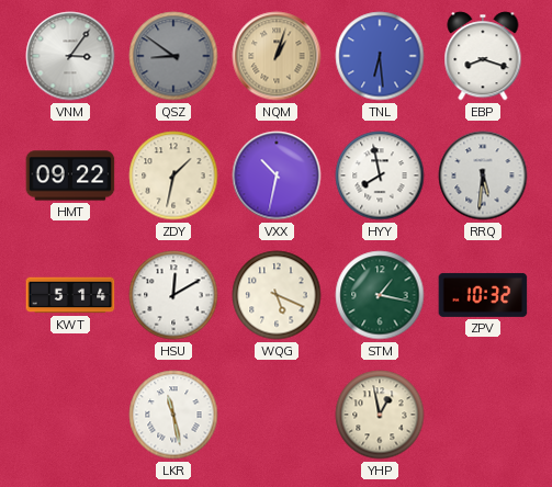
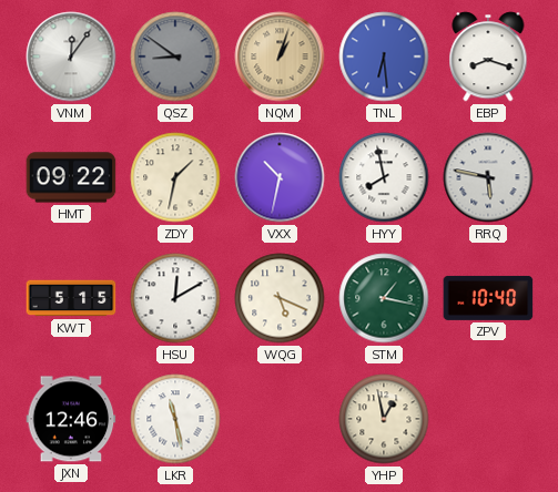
VNM: 3:06 -> 12:06
RRQ: 5:31 -> 5:47
KWT: 5:14 -> 5:15
ZPV: 10:32 -> 10:40
JXN: none -> 12:46
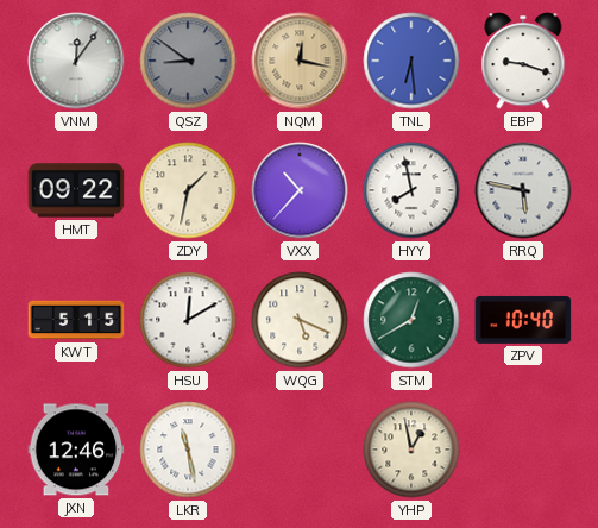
NQM: 1:03 -> 12:17
EBP: 8:18 -> 9:18
VXX: 10:32 -> 10:37
STM: 1:17 -> 12:40
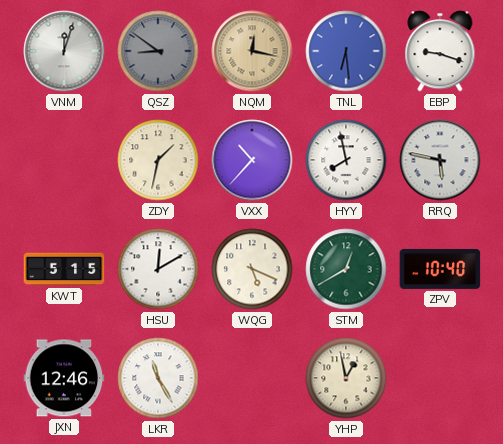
VNM: 12:06 -> 12:03
HMT: 09:22 -> none
LKR: 11:28 -> 11:25
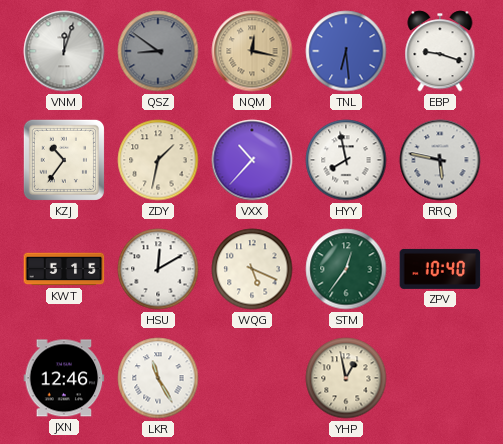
KZJ: none -> 10:36
STM: 12:40 -> 12:36
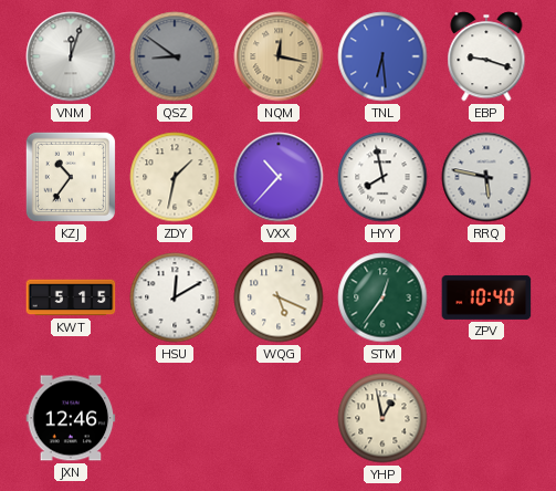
LKR: 11:25 -> none
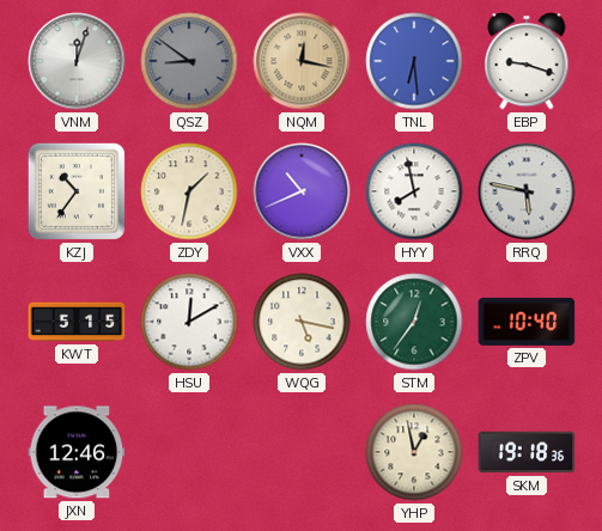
VXX: 10:37 -> 10:41
WQG: 5:19 -> 5:17
SKM: none -> 19:18
